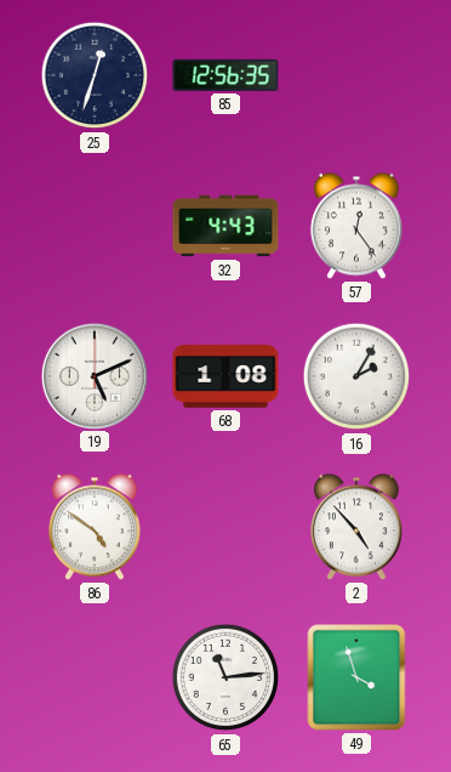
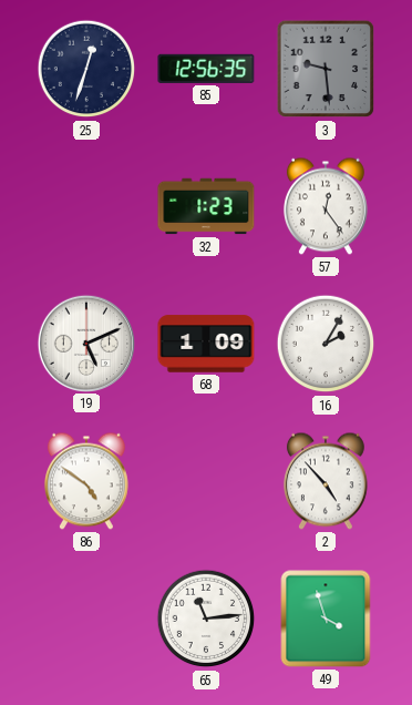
3: none -> 9:29
32: 4:43 -> 1:23
68: 1:08 -> 1:09
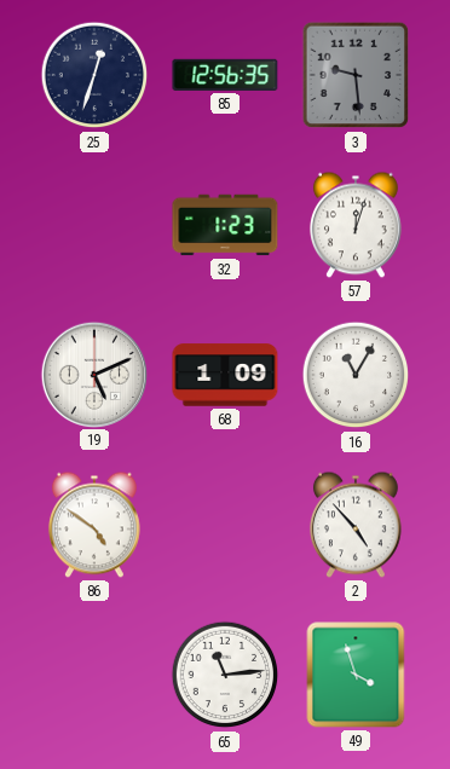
57: 12:24 -> 12:03
16: 2:05 -> 11:05
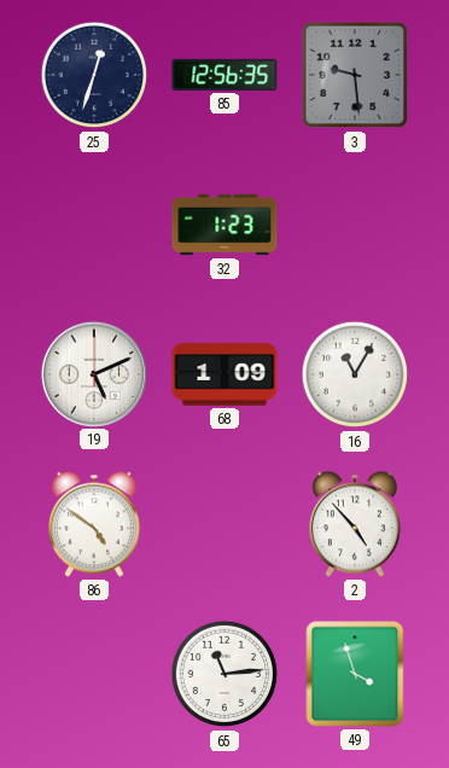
57: 12:03 -> none
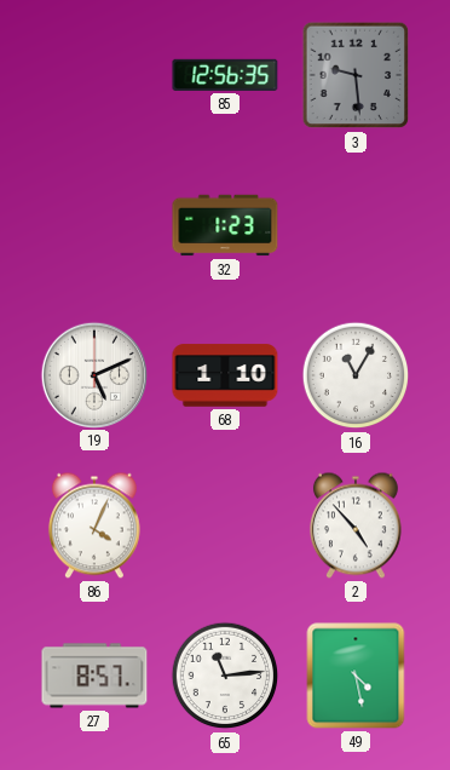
25: 12:33 -> none
68: 1:09 -> 1:10
86: 4:51 -> 4:04
27: none -> 8:57
49: 3:57 -> 4:28
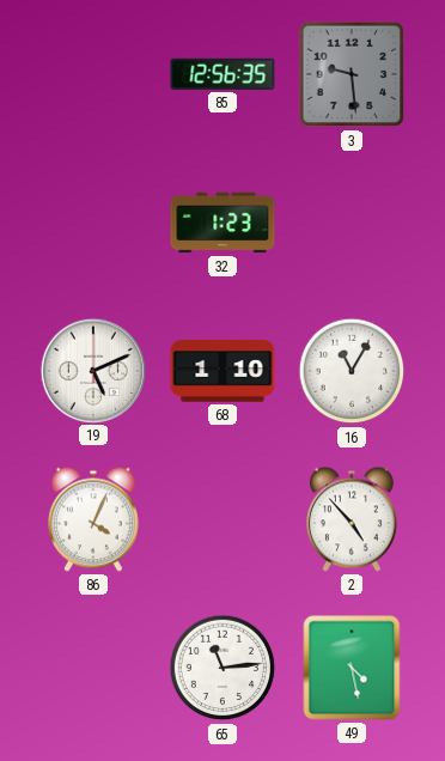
27: 8:57 -> none
